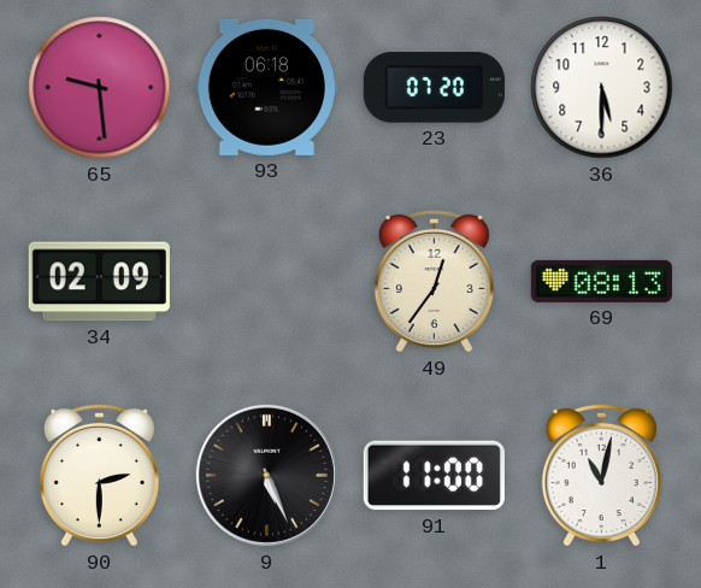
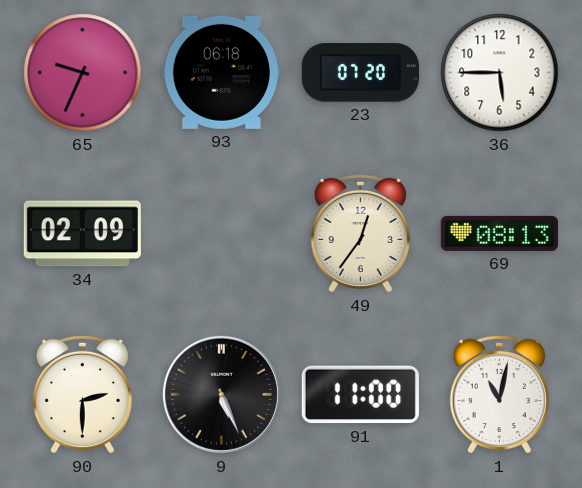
65: 9:29 -> 9:34
36: 5:30 -> 5:45
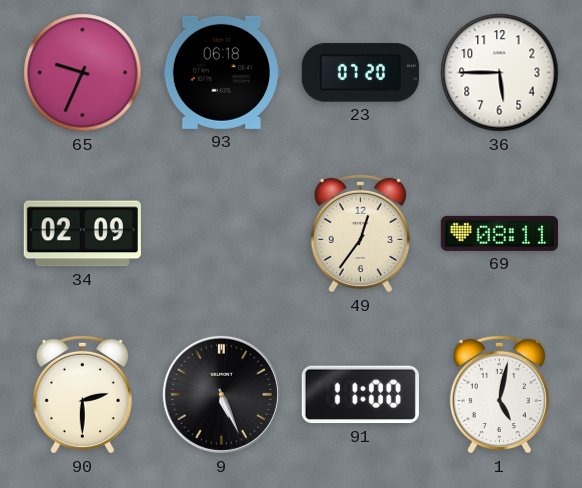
69: 08:13 -> 08:11
1: 11:02 -> 5:02
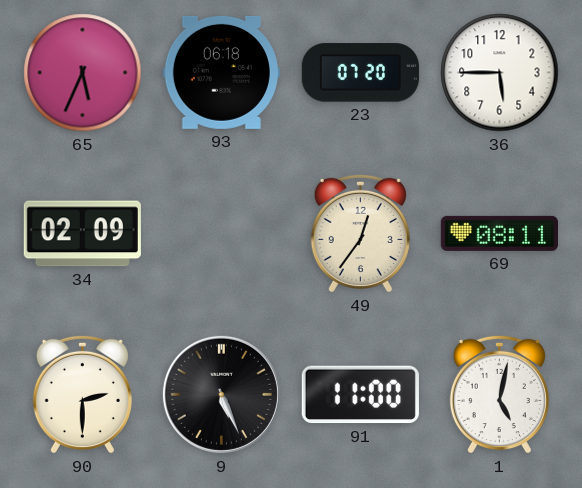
65: 9:34 -> 5:34
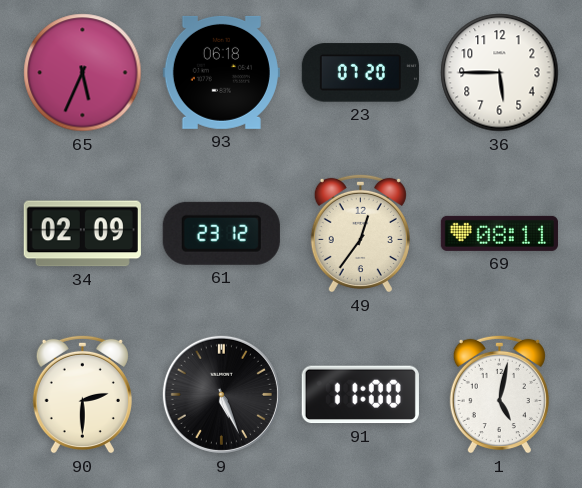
61: none -> 23:12
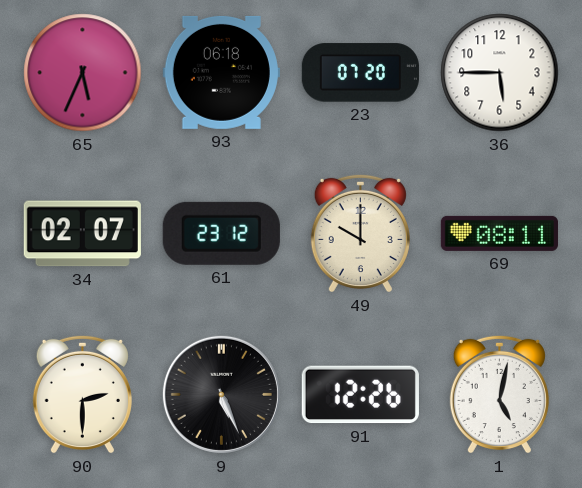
34: 02:09 -> 02:07
49: 12:36 -> 10:00
91: 11:00 -> 12:26
